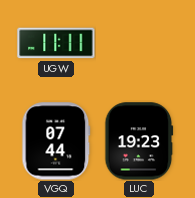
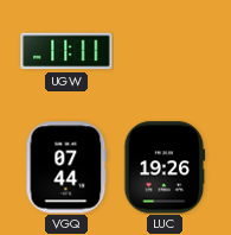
LUC: 19:23 -> 19:26
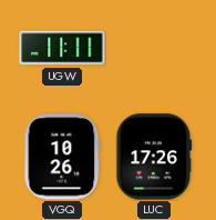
VGQ: 07:44 -> 10:26
LUC: 19:26 -> 17:26
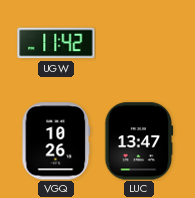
UGW: 11:11 -> 11:42
LUC: 17:26 -> 13:47
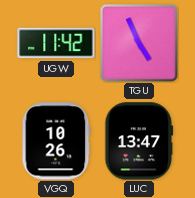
TGU: none -> 4:56
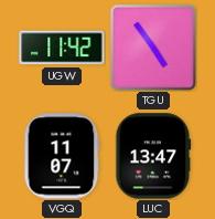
TGU: 4:56 -> 4:54
VGQ: 10:26 -> 11:07
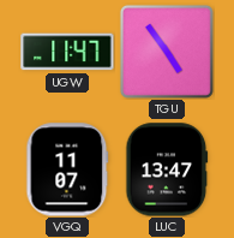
UGW: 11:42 -> 11:47
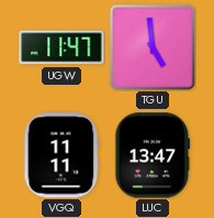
TGU: 4:54 -> 4:59
VGQ: 11:07 -> 11:11
